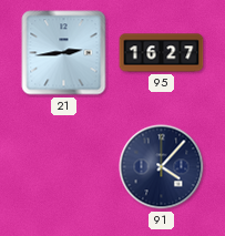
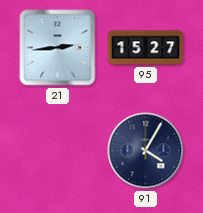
95: 16:27 -> 15:27
91: 4:07 -> 4:05
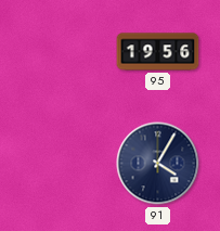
21: 2:44 -> none
95: 15:27 -> 19:56
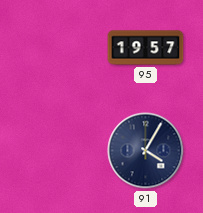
95: 19:56 -> 19:57
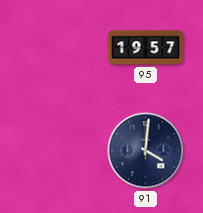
91: 4:05 -> 4:01
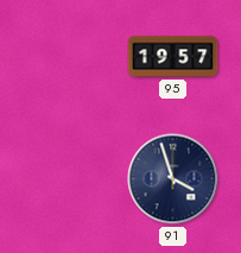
91: 4:01 -> 3:57
